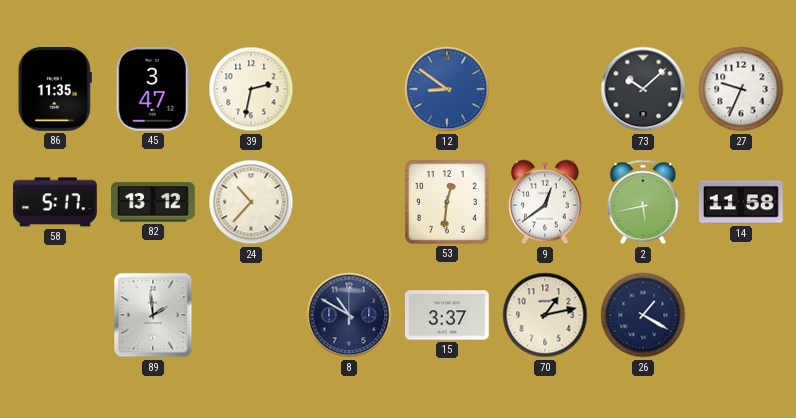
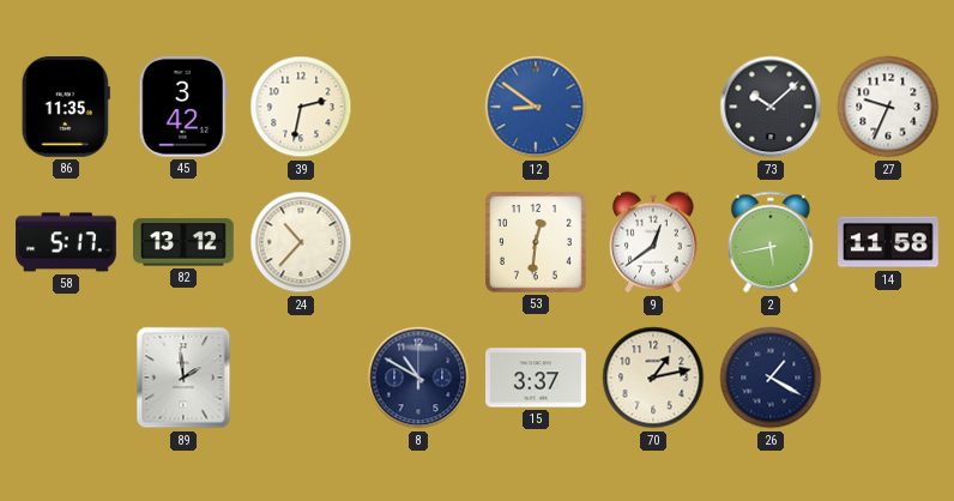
45: 3:47 -> 3:42
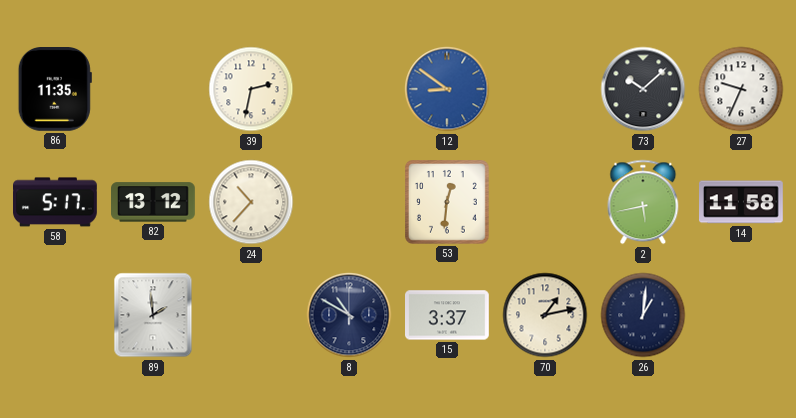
45: 3:42 -> none
9: 12:39 -> none
26: 1:20 -> 1:01
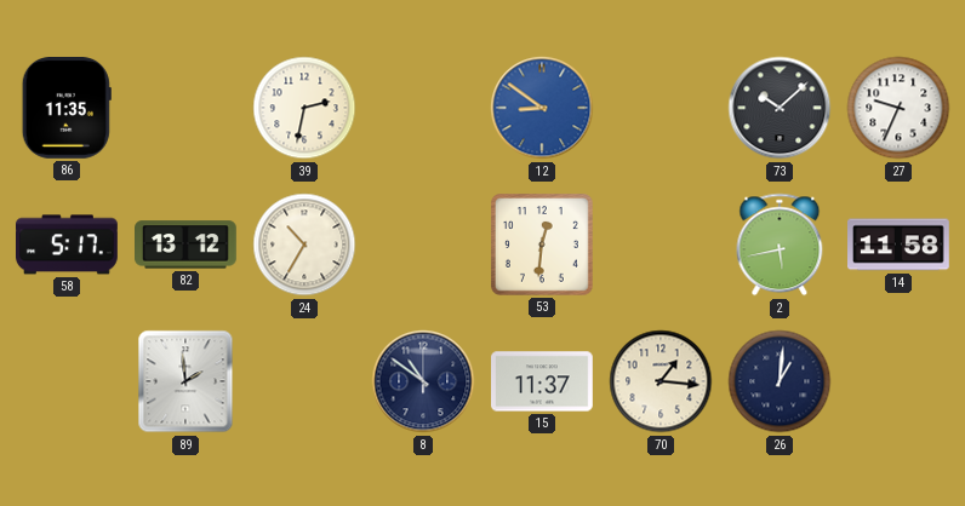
24: 10:37 -> 10:35
8: 10:50 -> 10:51
15: 3:37 -> 11:37
70: 1:13 -> 1:16
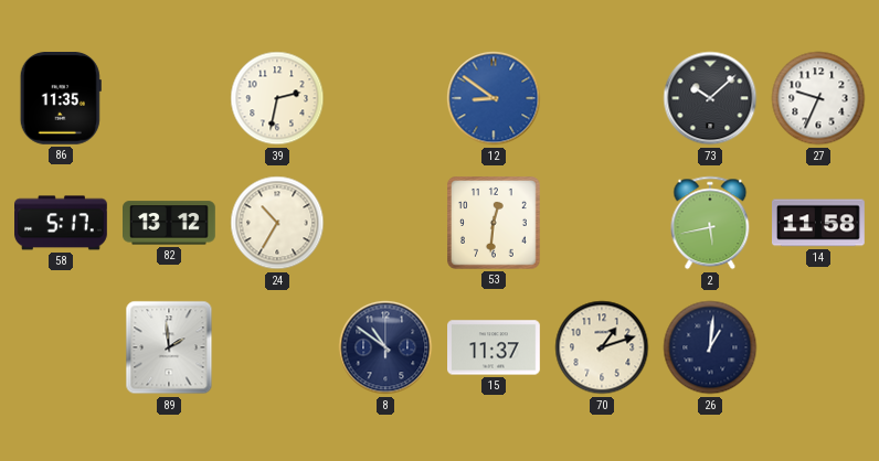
70: 1:16 -> 1:12
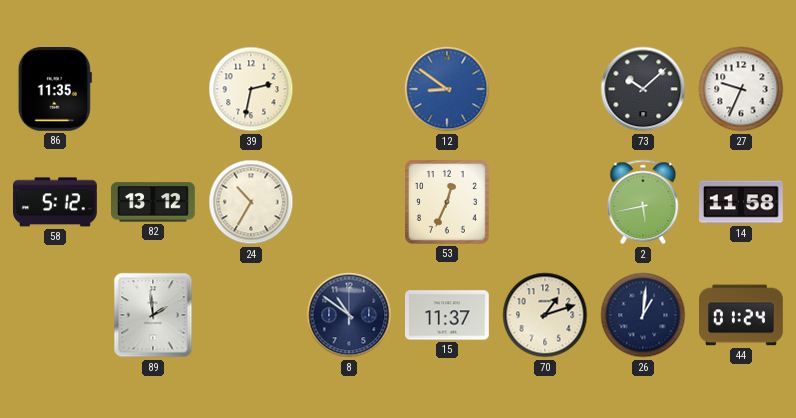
58: 5:17 -> 5:12
53: 12:31 -> 12:34
44: none -> 01:24
